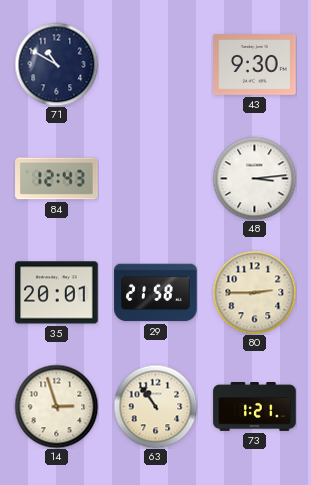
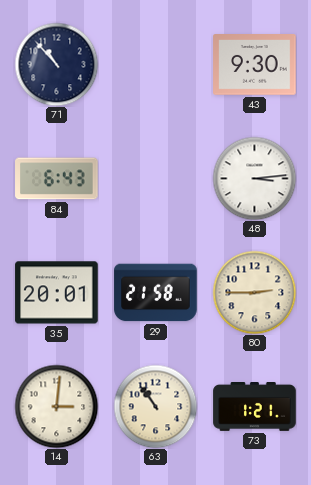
71: 10:50 -> 10:53
84: 12:43 -> 6:43
14: 2:57 -> 3:01
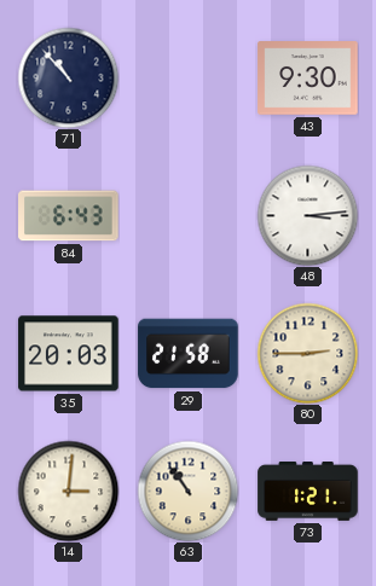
35: 20:01 -> 20:03
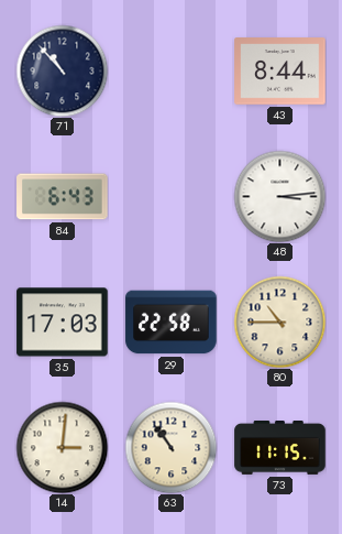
43: 9:30 -> 8:44
35: 20:03 -> 17:03
29: 21:58 -> 22:58
80: 2:45 -> 10:45
73: 1:21 -> 11:15
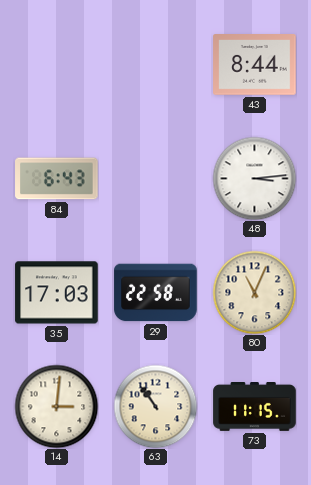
71: 10:53 -> none
80: 10:45 -> 11:04
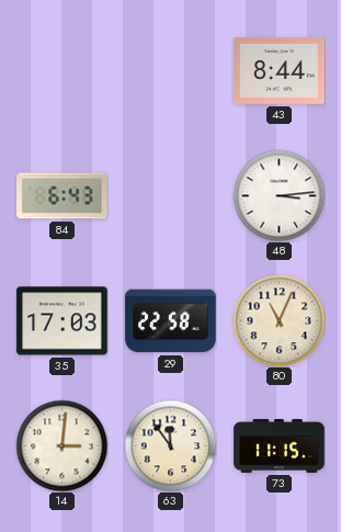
63: 10:54 -> 11:54
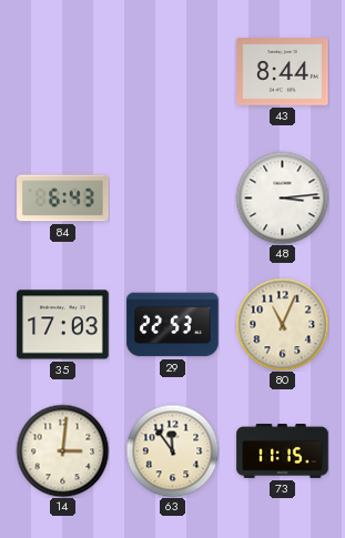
29: 22:58 -> 22:53
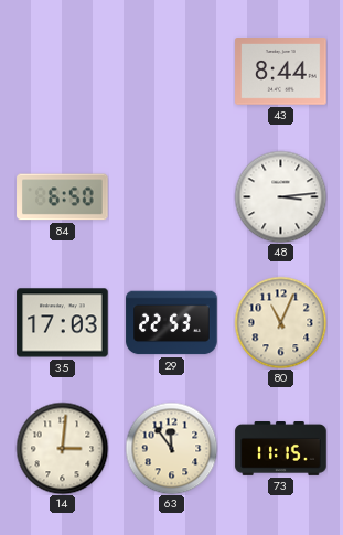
84: 6:43 -> 6:50
